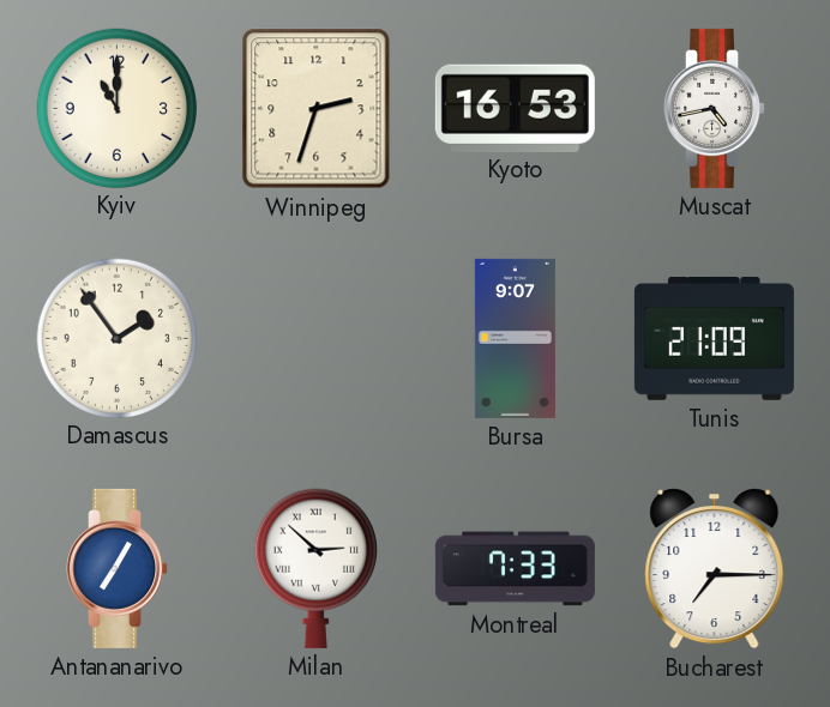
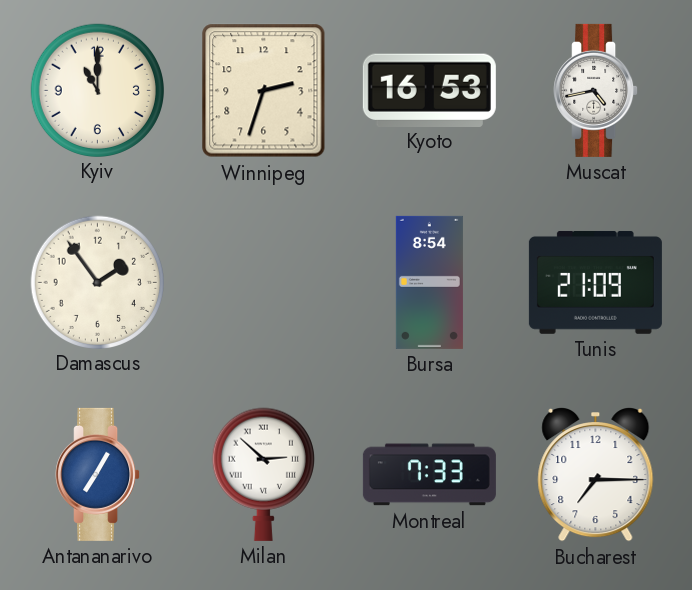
Bursa: 9:07 -> 8:54
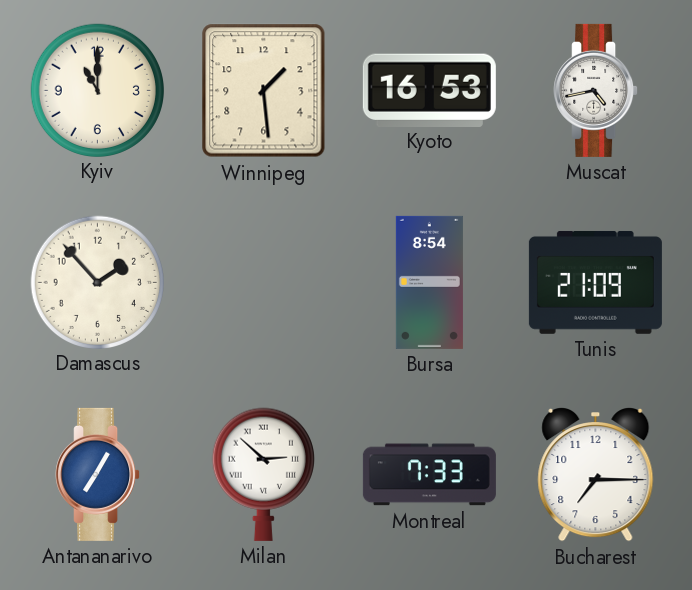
Winnipeg: 2:33 -> 1:29
Damascus: 1:54 -> 1:53
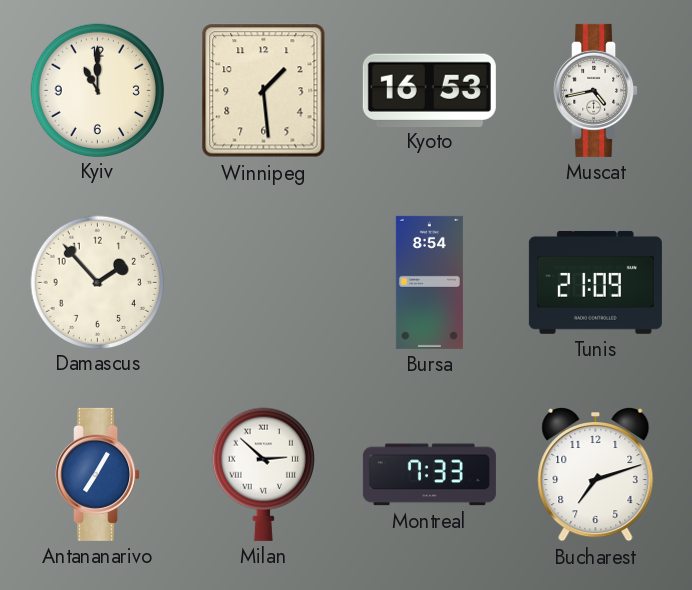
Bucharest: 7:15 -> 7:12
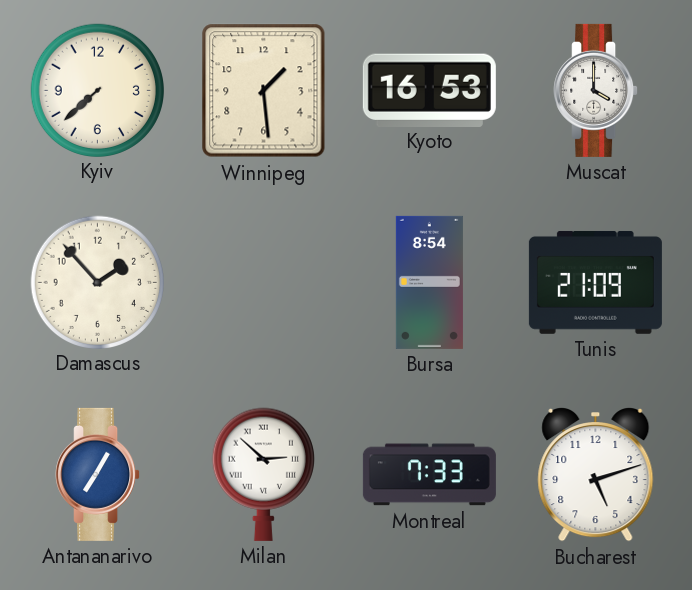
Kyiv: 11:00 -> 7:38
Muscat: 4:43 -> 4:00
Bucharest: 7:12 -> 5:12
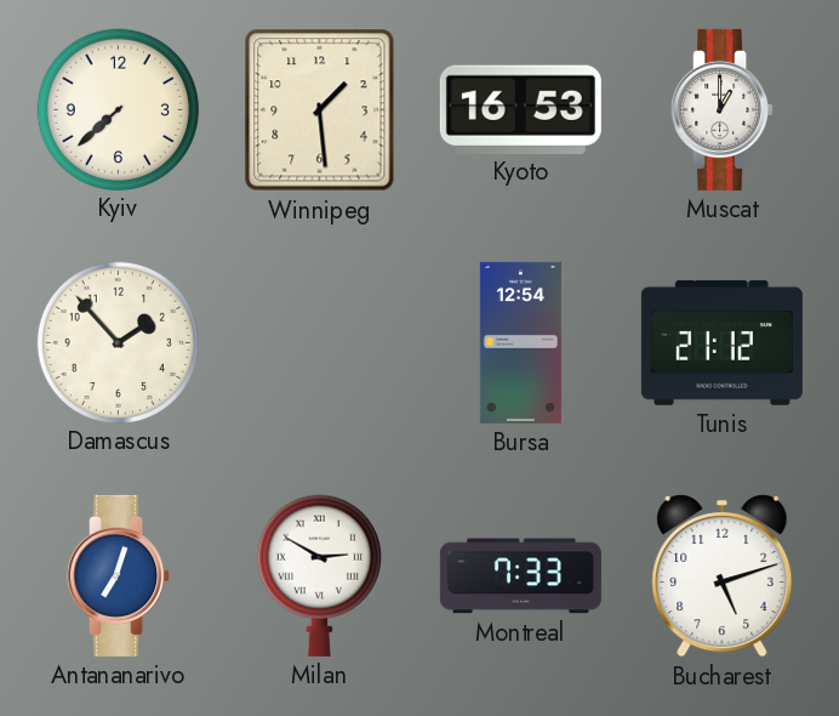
Muscat: 4:00 -> 1:00
Bursa: 8:54 -> 12:54
Tunis: 21:09 -> 21:12
Antananarivo: 7:05 -> 7:03
Milan: 2:52 -> 2:50
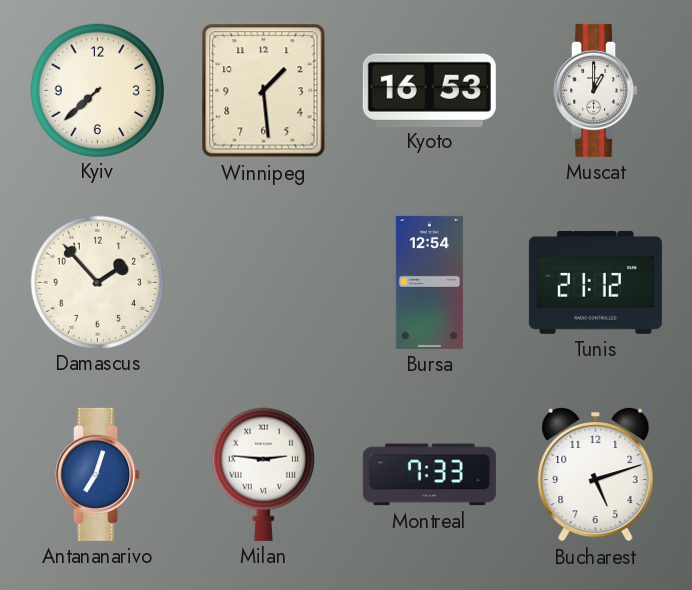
Milan: 2:50 -> 2:46
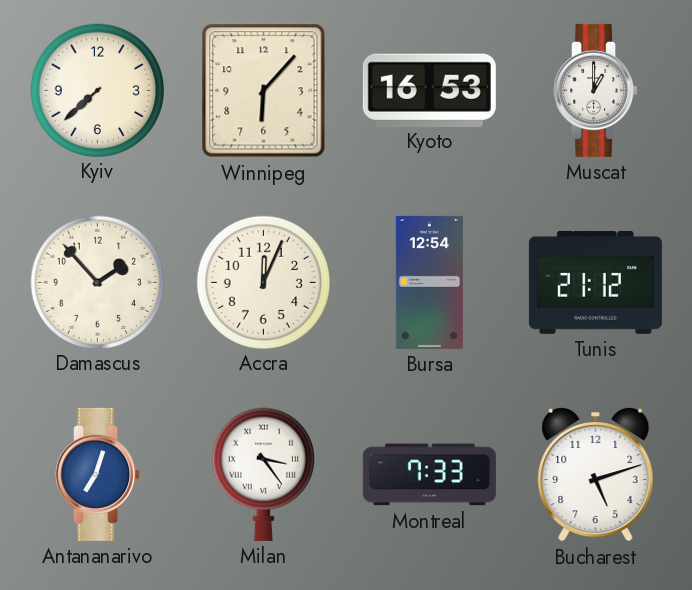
Winnipeg: 1:29 -> 6:07
Accra: none -> 12:04
Milan: 2:46 -> 3:24
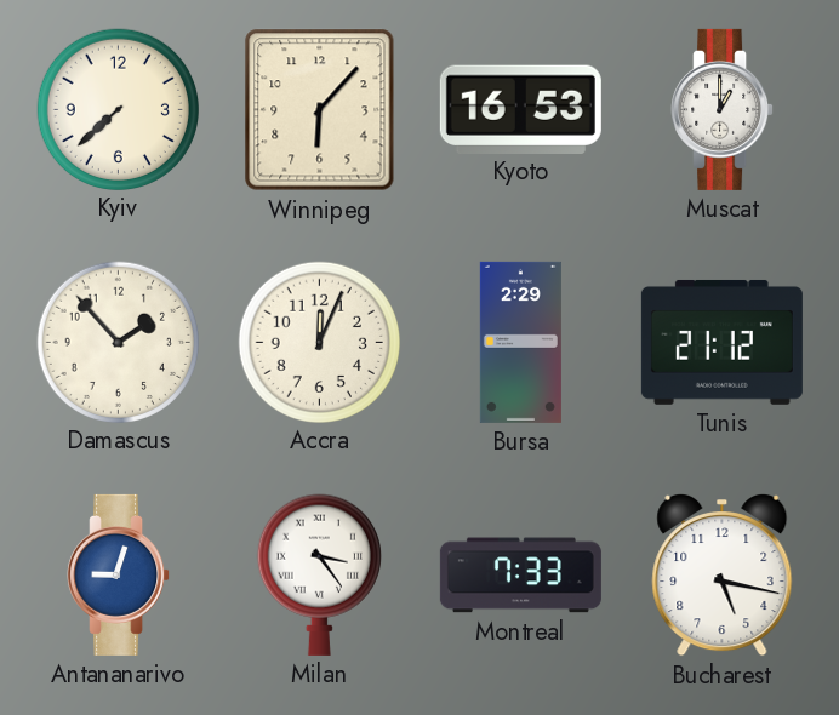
Bursa: 12:54 -> 2:29
Antananarivo: 7:03 -> 9:03
Bucharest: 5:12 -> 5:17
